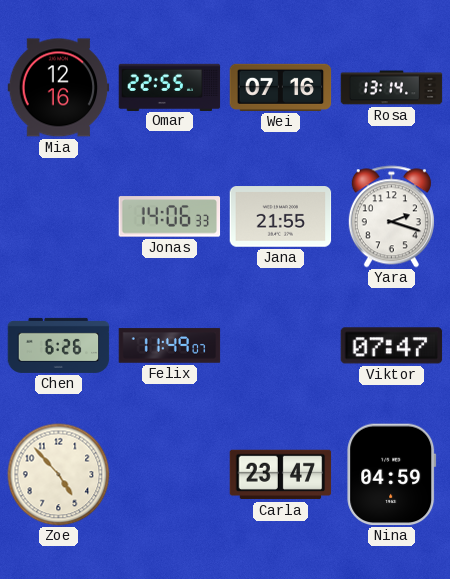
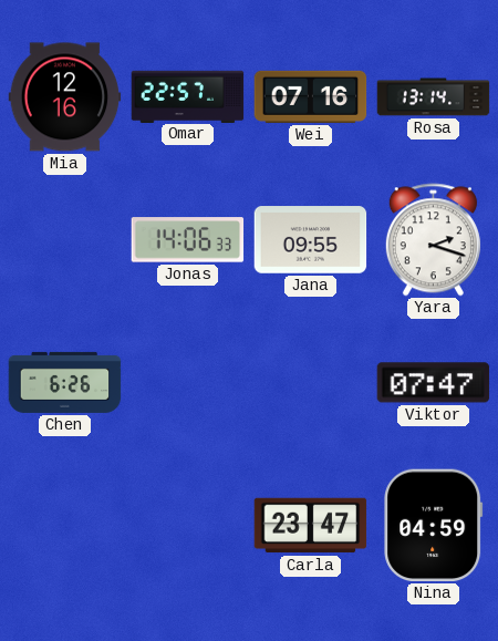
Omar: 22:55 -> 22:57
Jana: 21:55 -> 09:55
Felix: 11:49 -> none
Zoe: 4:53 -> none
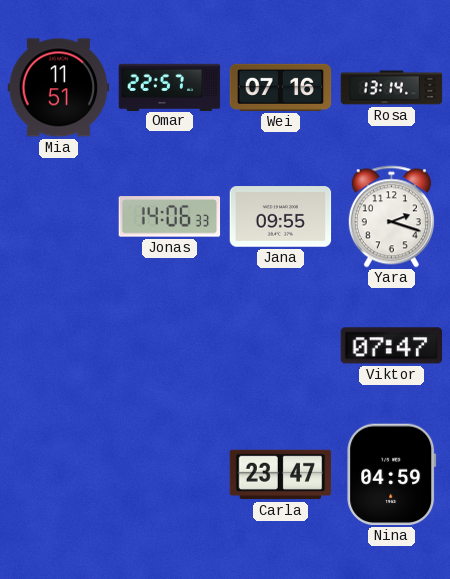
Mia: 12:16 -> 11:51
Chen: 6:26 -> none
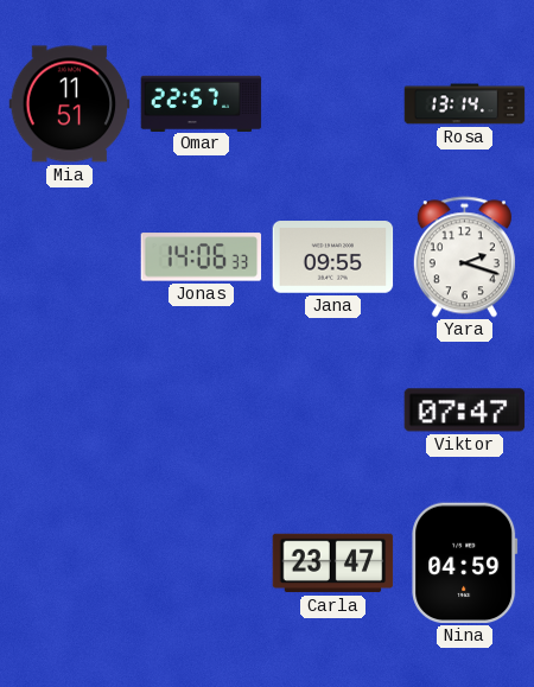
Wei: 07:16 -> none
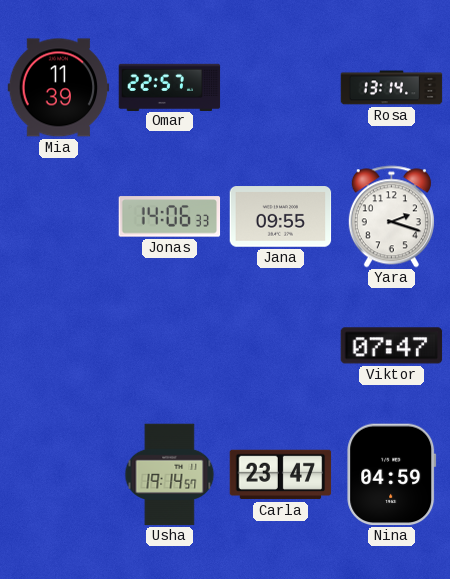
Mia: 11:51 -> 11:39
Usha: none -> 19:14
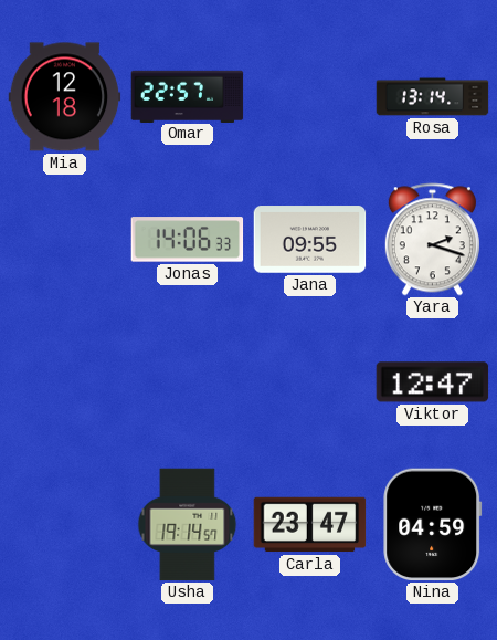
Mia: 11:39 -> 12:18
Viktor: 07:47 -> 12:47
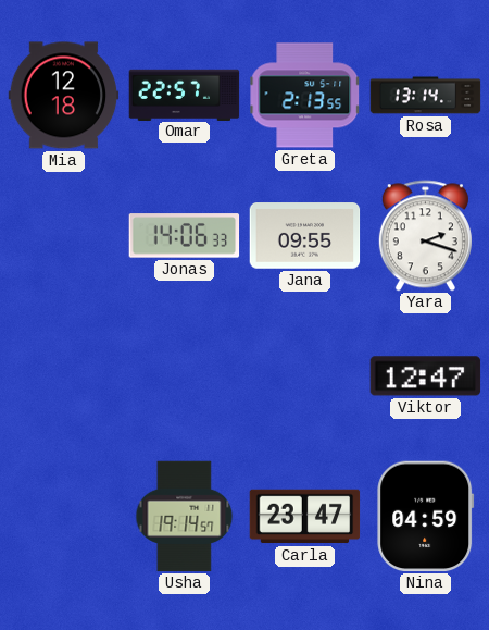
Greta: none -> 2:13
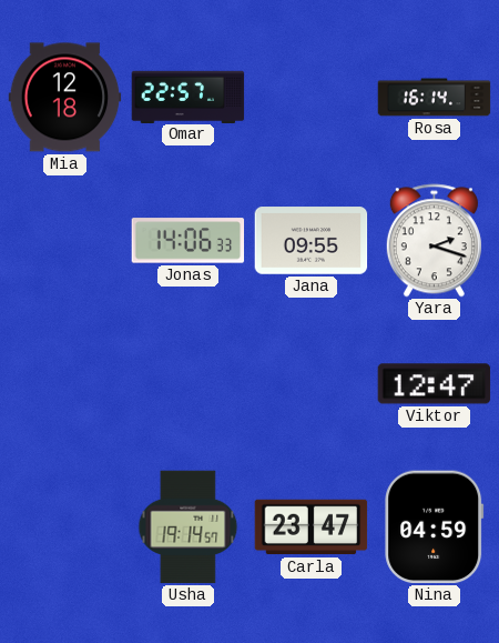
Greta: 2:13 -> none
Rosa: 13:14 -> 16:14
